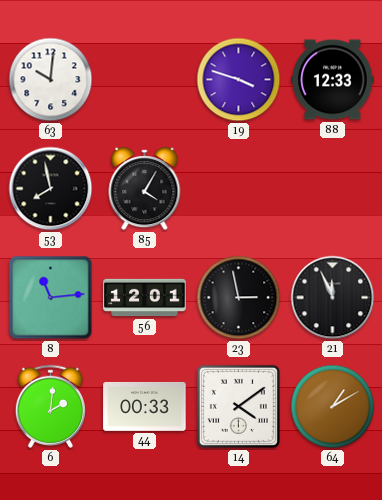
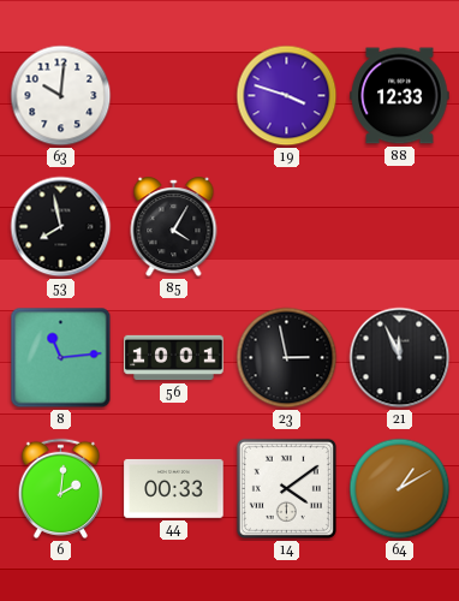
56: 12:01 -> 10:01
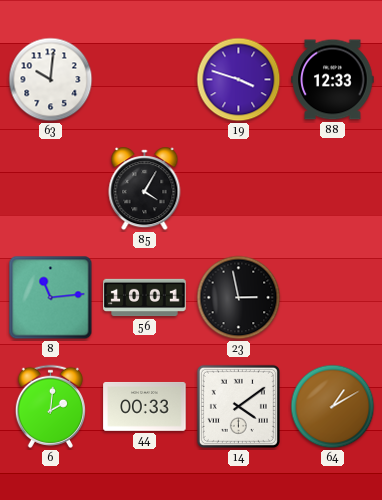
53: 7:58 -> none
21: 11:56 -> none
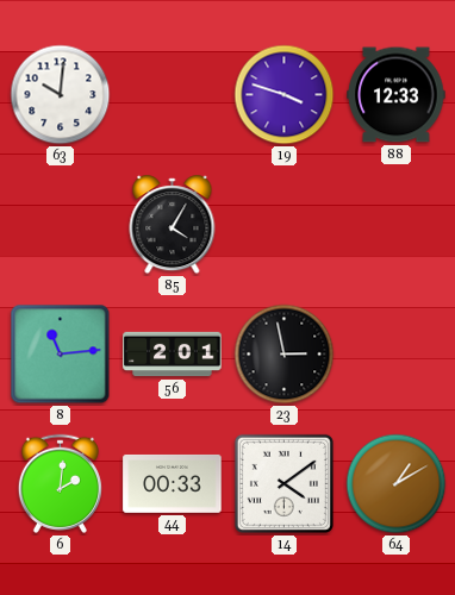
56: 10:01 -> 2:01
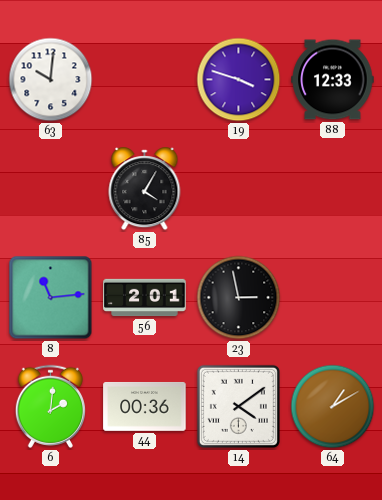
44: 00:33 -> 00:36
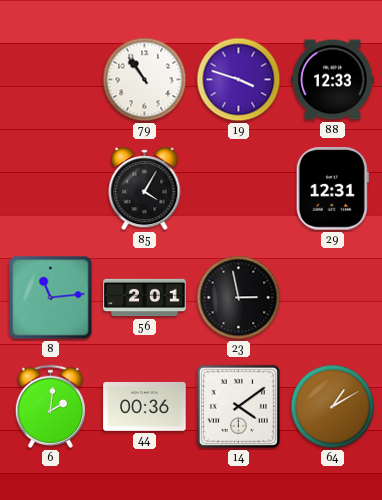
63: 10:01 -> none
79: none -> 10:54
29: none -> 12:31
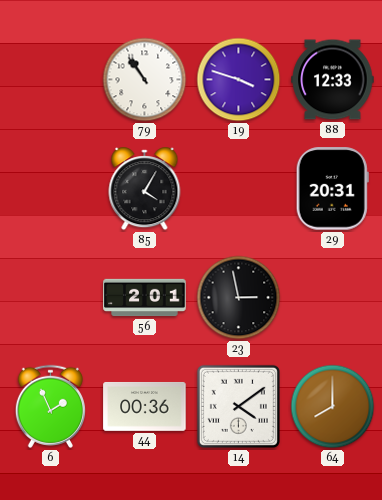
29: 12:31 -> 20:31
8: 11:14 -> none
6: 2:01 -> 1:56
64: 1:10 -> 8:00
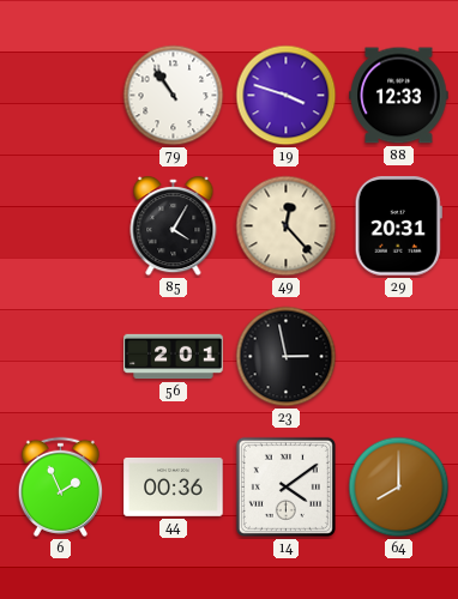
49: none -> 12:23
